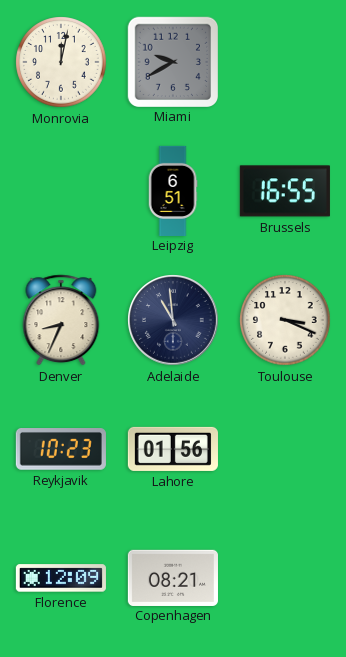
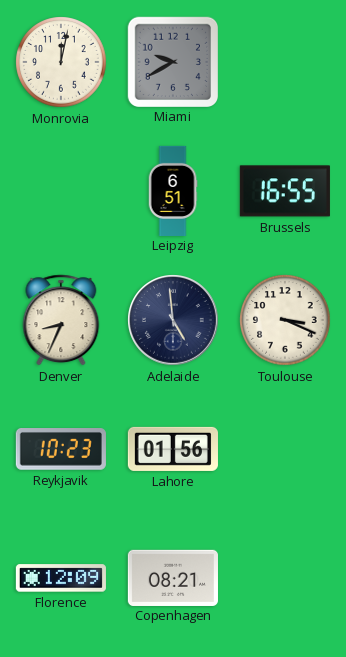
Adelaide: 10:59 -> 4:59
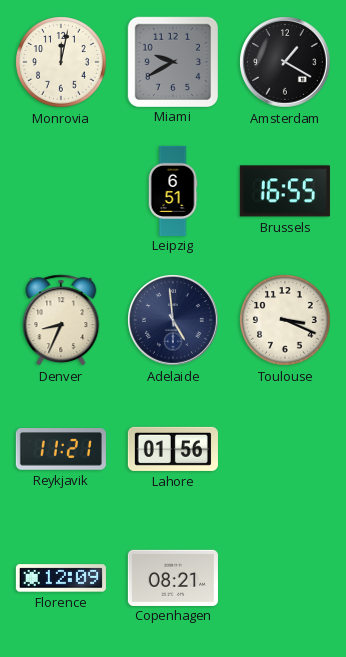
Amsterdam: none -> 1:20
Reykjavik: 10:23 -> 11:21
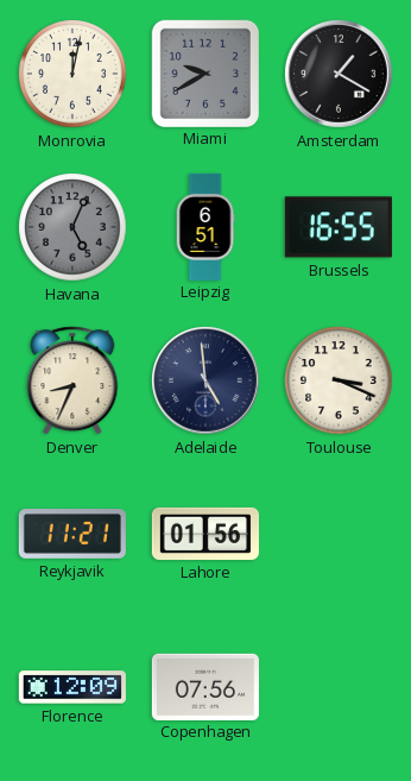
Havana: none -> 5:04
Copenhagen: 08:21 -> 07:56
